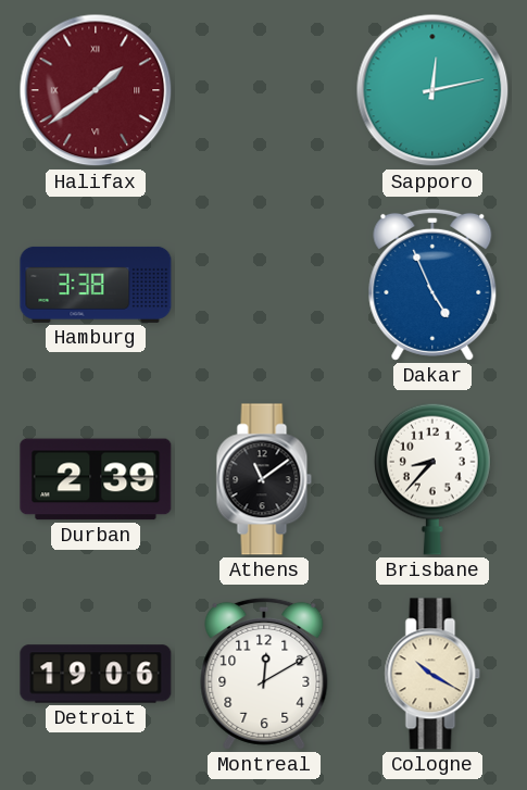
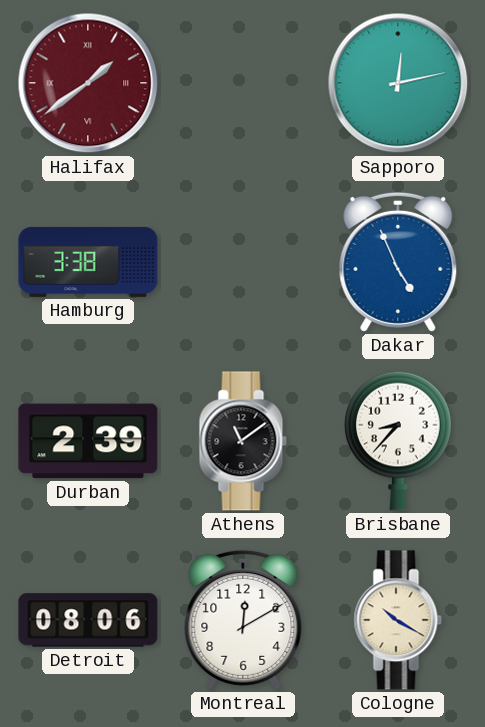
Detroit: 19:06 -> 08:06
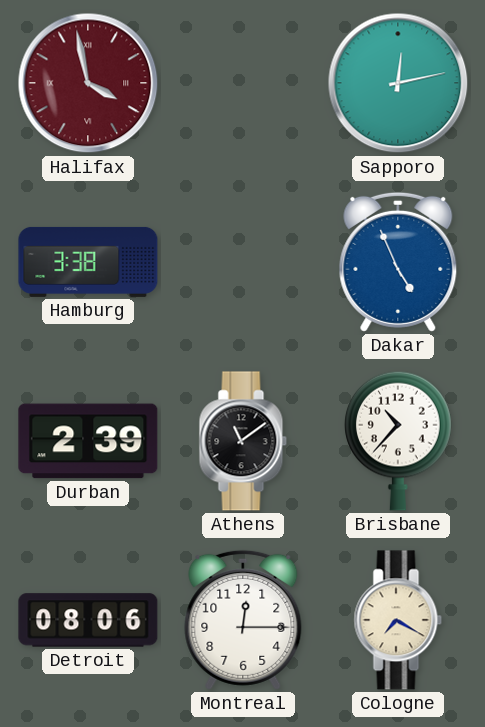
Halifax: 1:39 -> 3:58
Brisbane: 8:37 -> 10:37
Montreal: 12:10 -> 12:15
Cologne: 10:20 -> 7:20
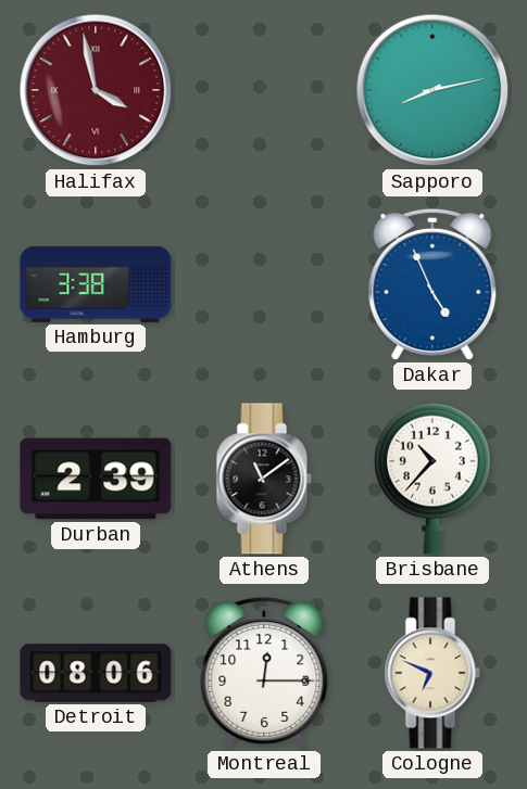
Sapporo: 12:13 -> 8:13
Cologne: 7:20 -> 6:49
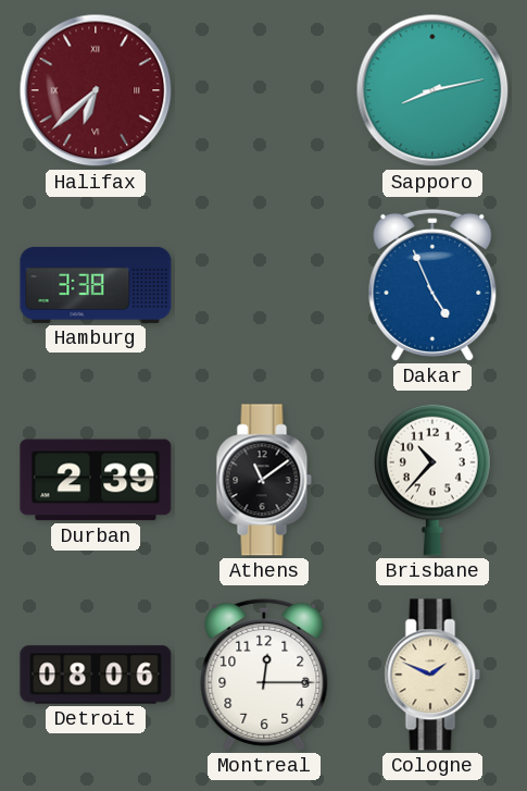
Halifax: 3:58 -> 6:38
Cologne: 6:49 -> 1:49
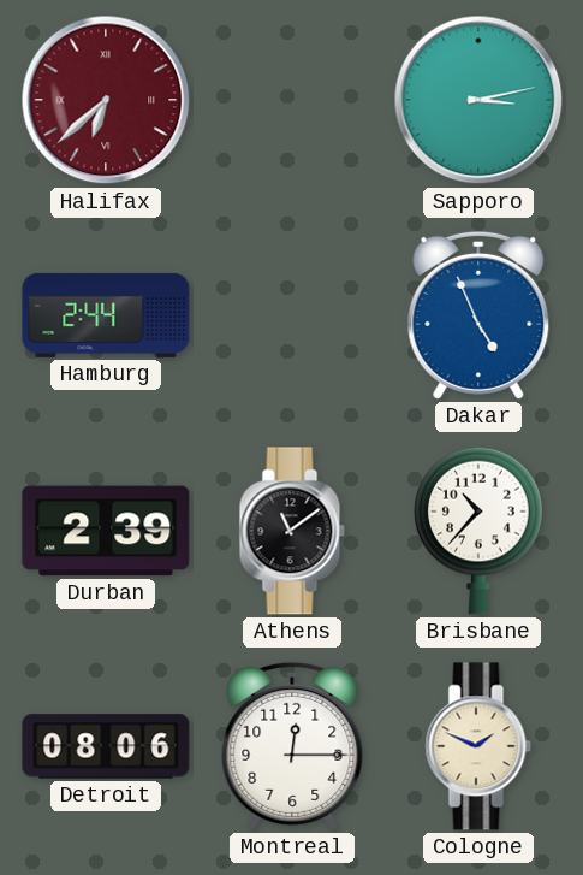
Sapporo: 8:13 -> 3:13
Hamburg: 3:38 -> 2:44
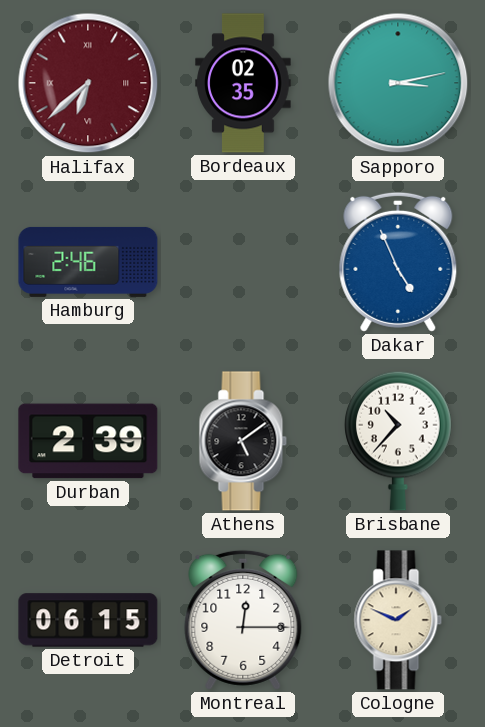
Bordeaux: none -> 02:35
Hamburg: 2:44 -> 2:46
Athens: 11:09 -> 5:09
Detroit: 08:06 -> 06:15
